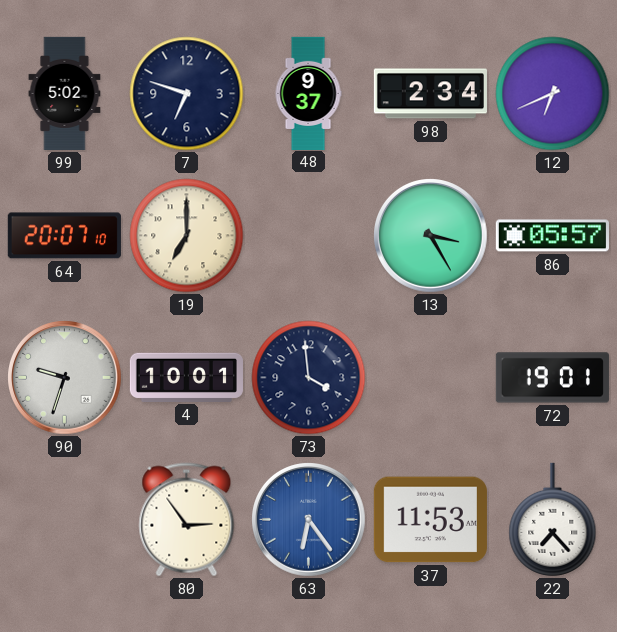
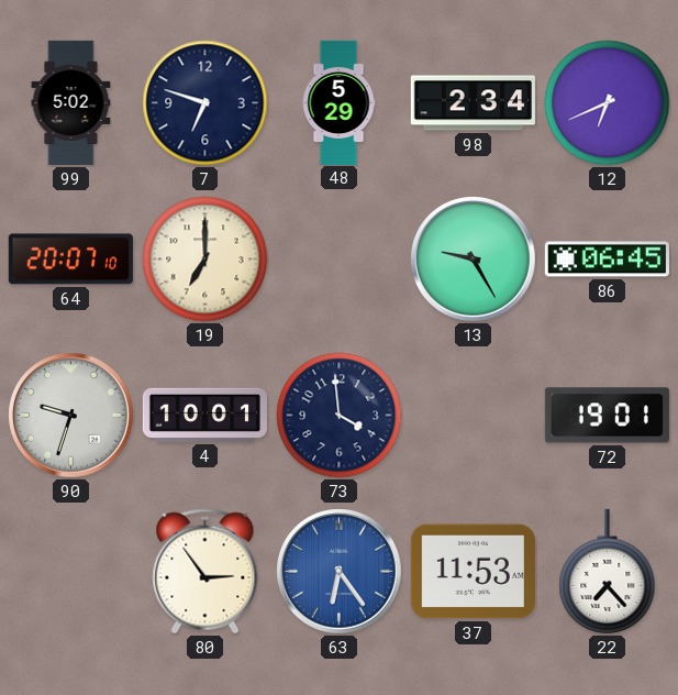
48: 9:37 -> 5:29
13: 3:25 -> 9:25
86: 05:57 -> 06:45
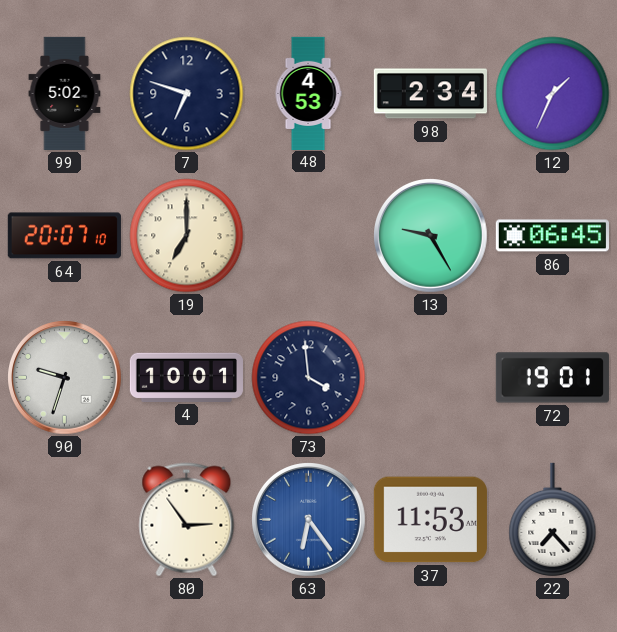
48: 5:29 -> 4:53
12: 6:41 -> 1:34
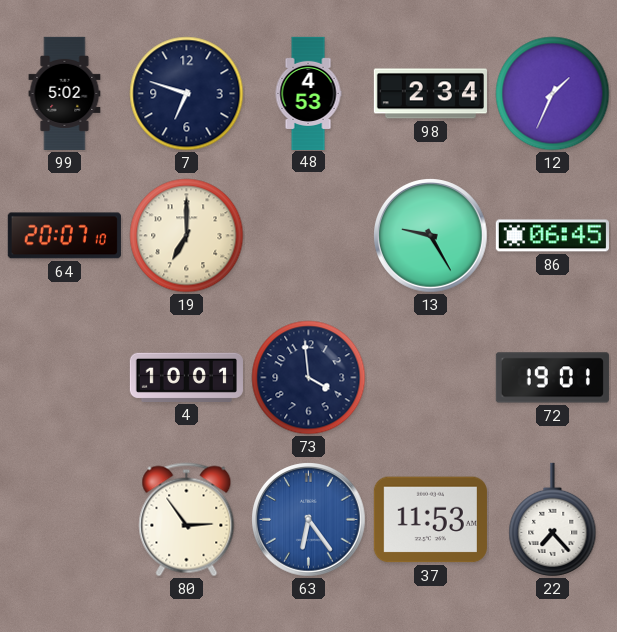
90: 9:33 -> none
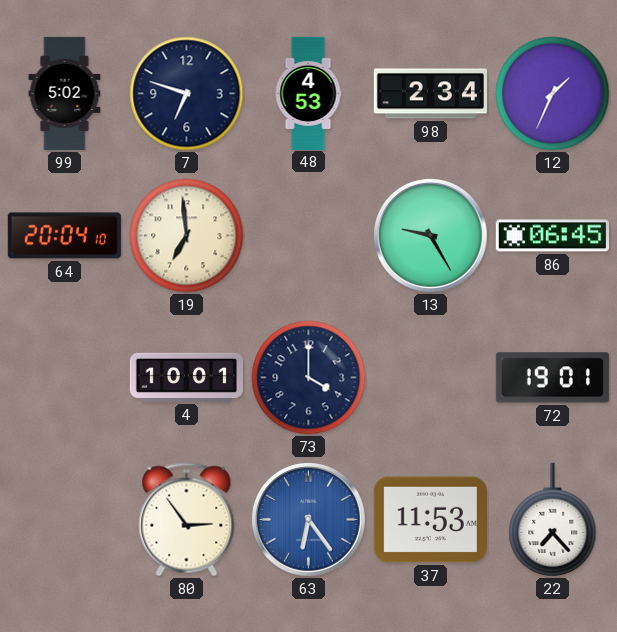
64: 20:07 -> 20:04
19: 7:00 -> 6:59
73: 3:59 -> 4:00
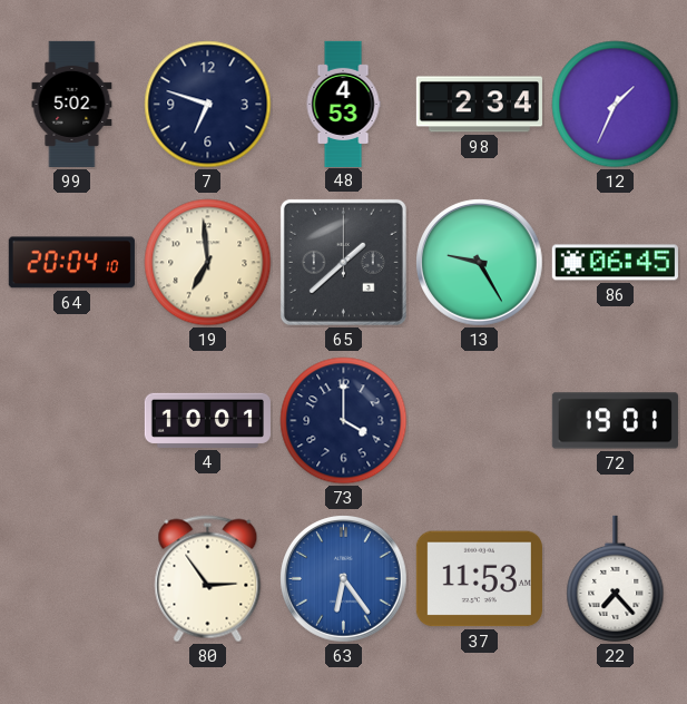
65: none -> 1:38
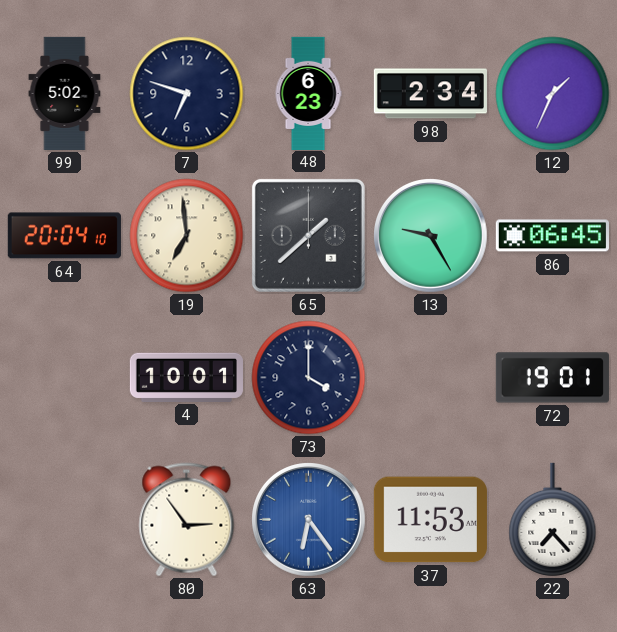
48: 4:53 -> 6:23
